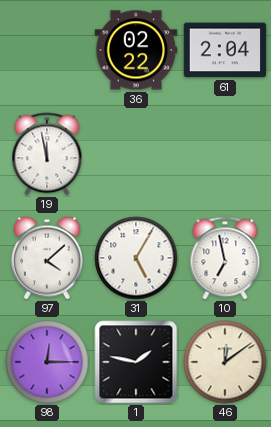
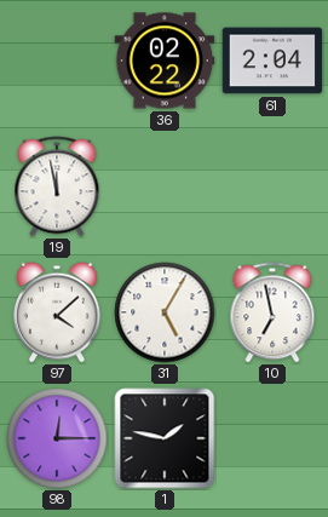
46: 12:09 -> none
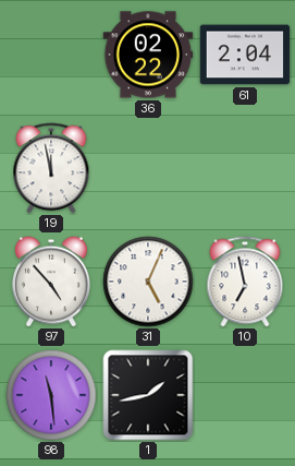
97: 4:08 -> 4:53
31: 5:05 -> 5:04
98: 12:15 -> 11:29
1: 1:47 -> 1:43
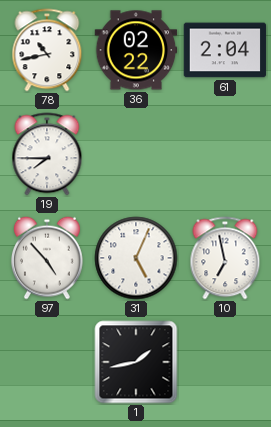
78: none -> 10:43
19: 11:58 -> 7:45
98: 11:29 -> none
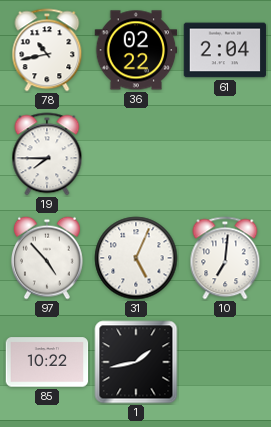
10: 6:58 -> 7:01
85: none -> 10:22
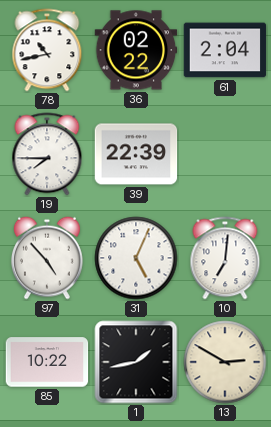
39: none -> 22:39
13: none -> 2:50
